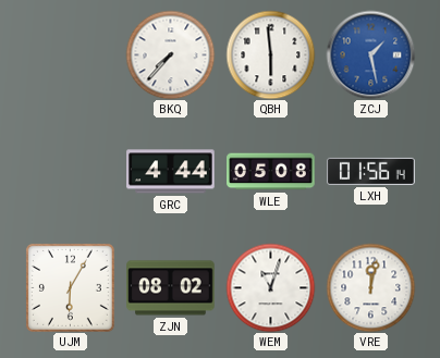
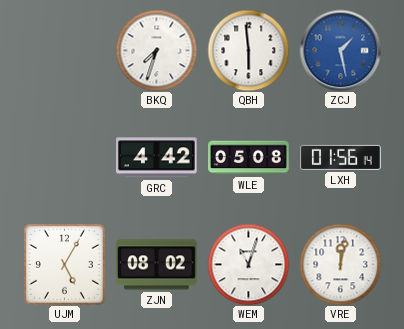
BKQ: 7:37 -> 7:33
GRC: 4:44 -> 4:42
UJM: 6:05 -> 5:05
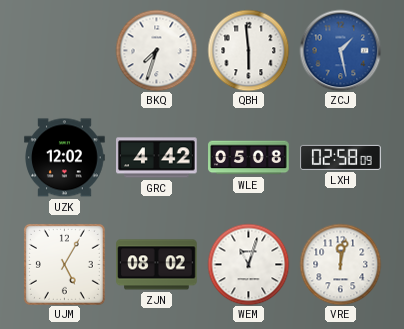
UZK: none -> 12:02
LXH: 01:56 -> 02:58
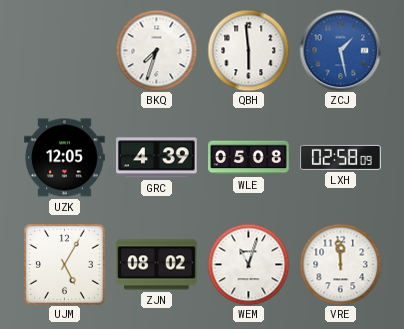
UZK: 12:02 -> 12:05
GRC: 4:42 -> 4:39
VRE: 12:02 -> 11:59
